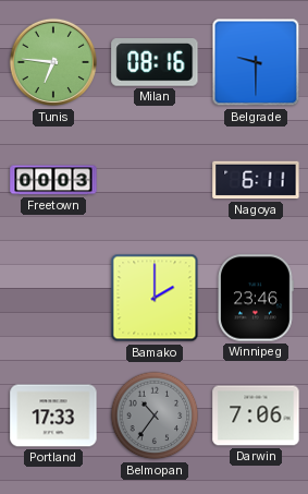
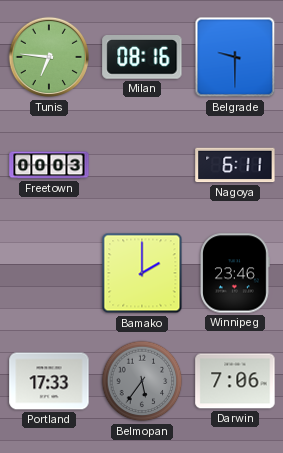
Belmopan: 10:36 -> 5:36
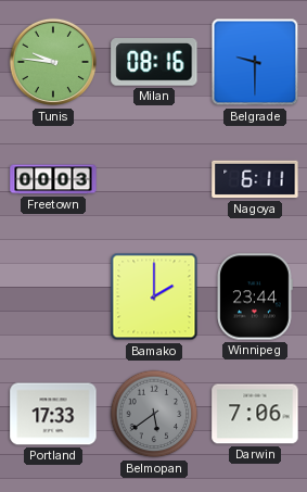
Tunis: 6:46 -> 9:46
Winnipeg: 23:46 -> 23:44
Belmopan: 5:36 -> 5:39
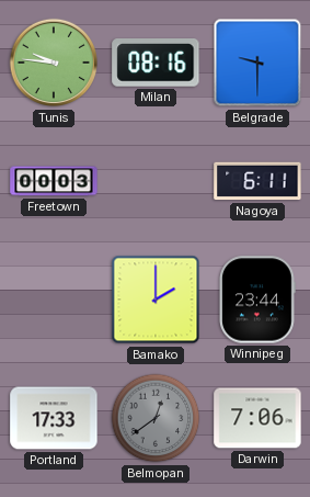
Belmopan: 5:39 -> 12:39
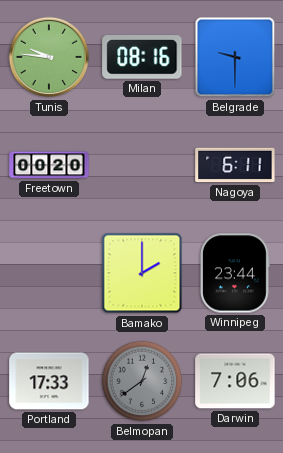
Freetown: 00:03 -> 00:20
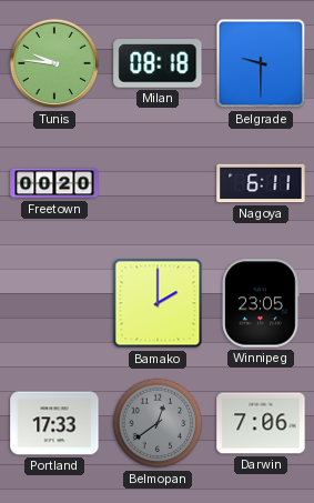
Milan: 08:16 -> 08:18
Winnipeg: 23:44 -> 23:05
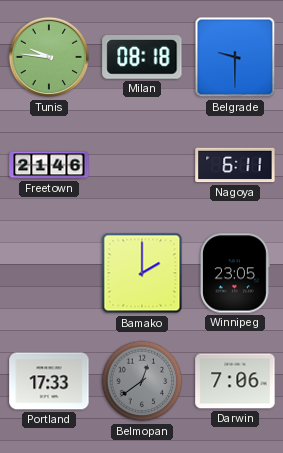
Freetown: 00:20 -> 21:46
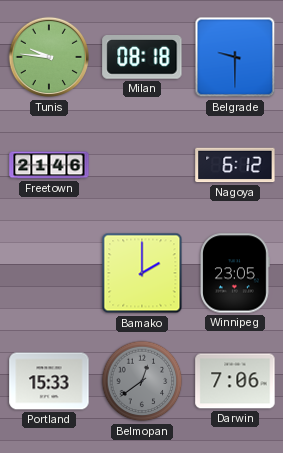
Nagoya: 6:11 -> 6:12
Portland: 17:33 -> 15:33
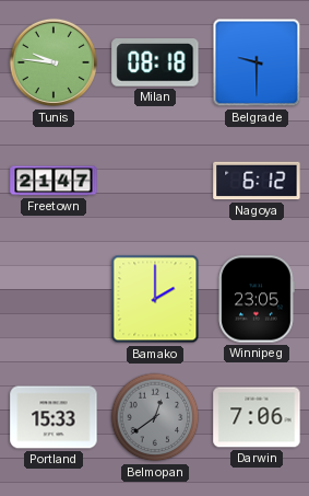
Freetown: 21:46 -> 21:47
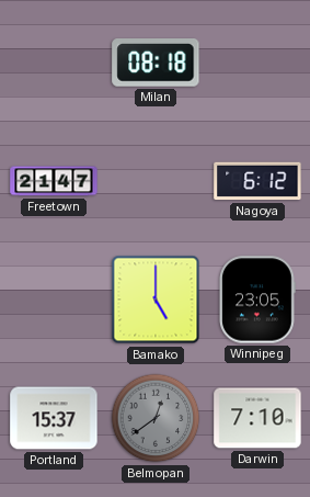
Tunis: 9:46 -> none
Belgrade: 9:30 -> none
Bamako: 2:00 -> 5:00
Portland: 15:33 -> 15:37
Darwin: 7:06 -> 7:10
